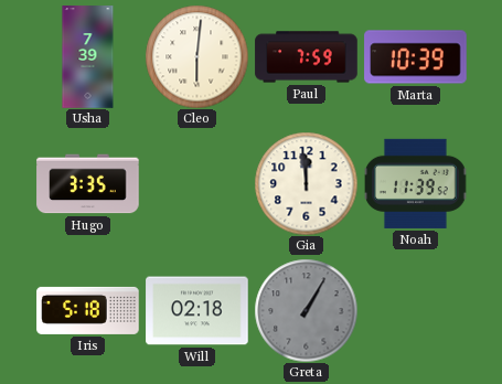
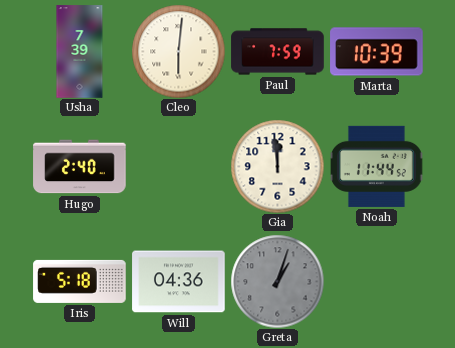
Hugo: 3:35 -> 2:40
Noah: 11:39 -> 11:44
Will: 02:18 -> 04:36
Greta: 1:05 -> 1:03
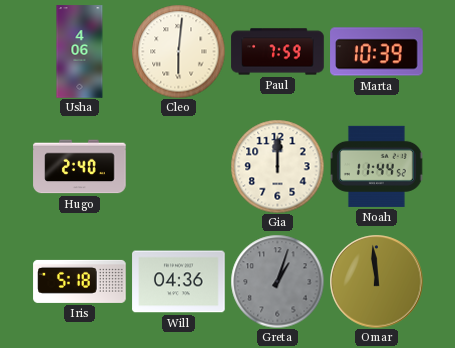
Usha: 7:39 -> 4:06
Gia: 11:59 -> 12:00
Omar: none -> 11:59
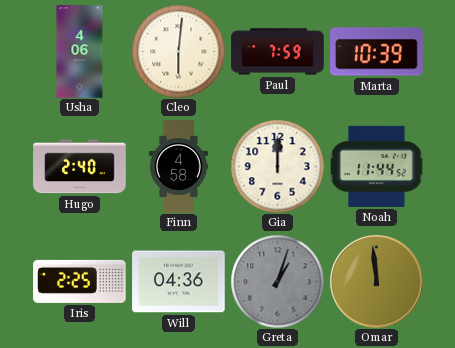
Finn: none -> 4:58
Iris: 5:18 -> 2:25
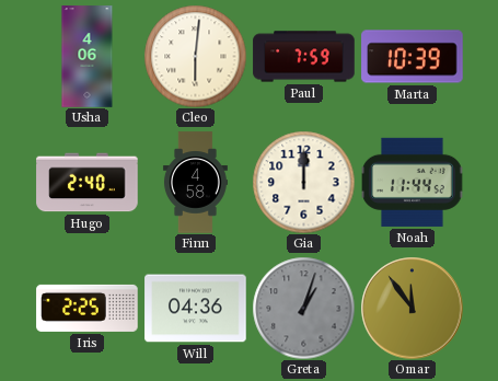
Omar: 11:59 -> 11:54
